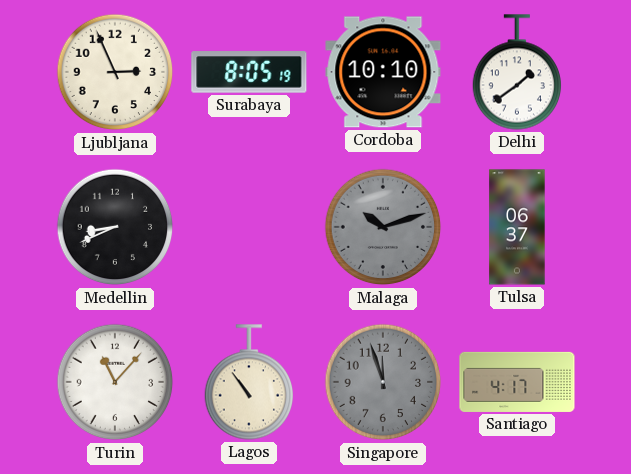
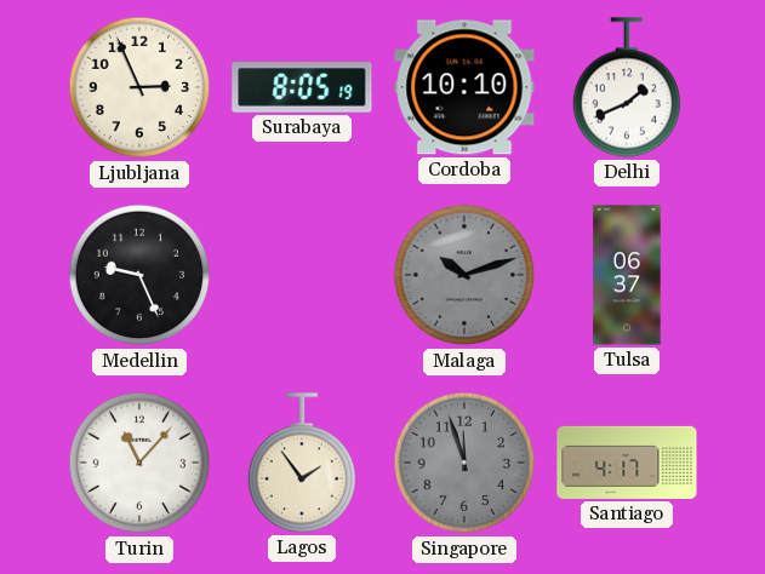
Delhi: 1:39 -> 1:41
Medellin: 8:41 -> 9:26
Lagos: 10:54 -> 1:54
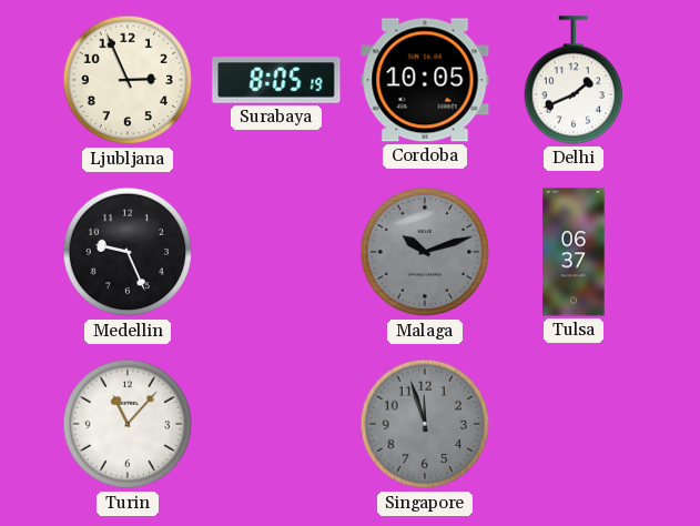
Cordoba: 10:10 -> 10:05
Lagos: 1:54 -> none
Santiago: 4:17 -> none
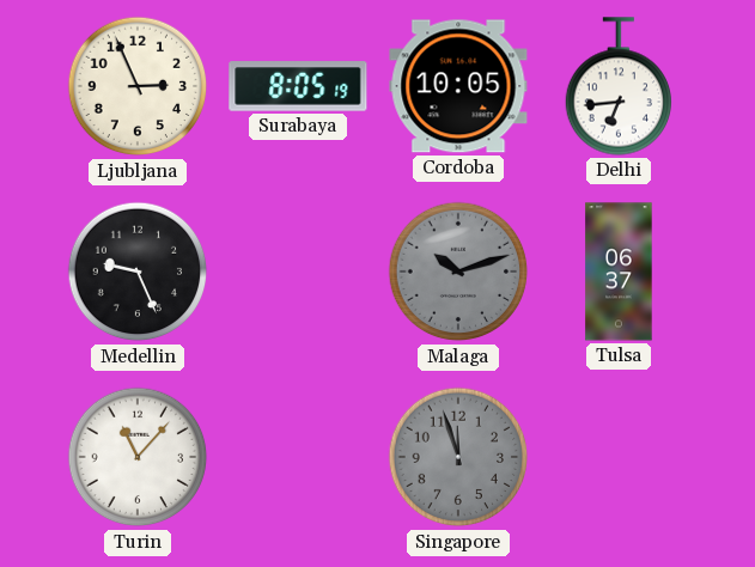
Delhi: 1:41 -> 6:44
